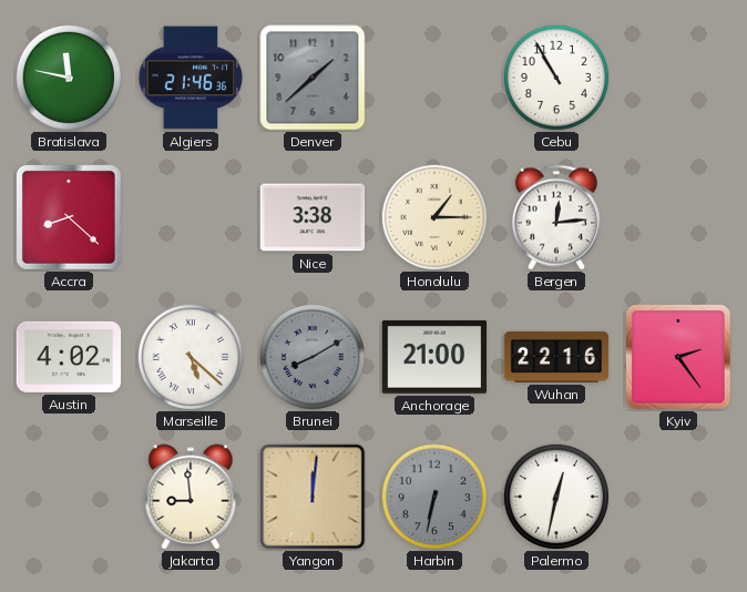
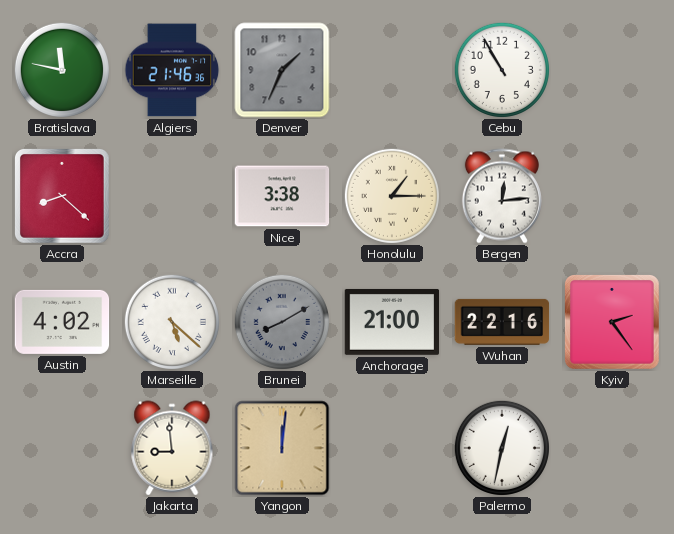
Denver: 1:38 -> 1:34
Harbin: 6:32 -> none
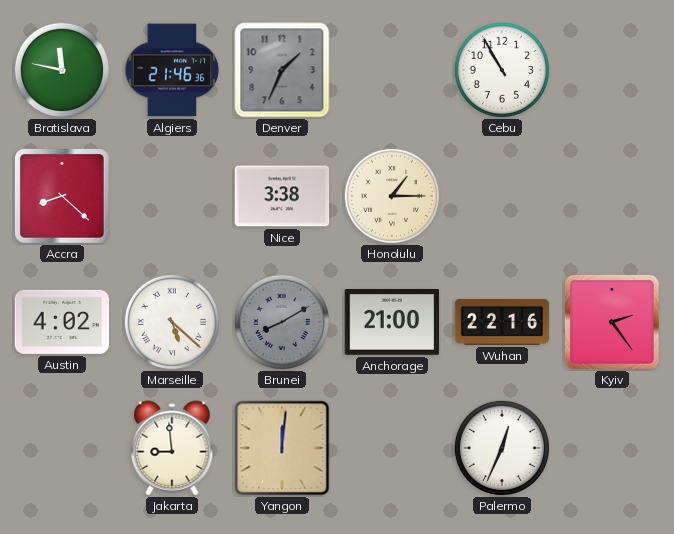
Bergen: 12:14 -> none
Palermo: 12:32 -> 12:34
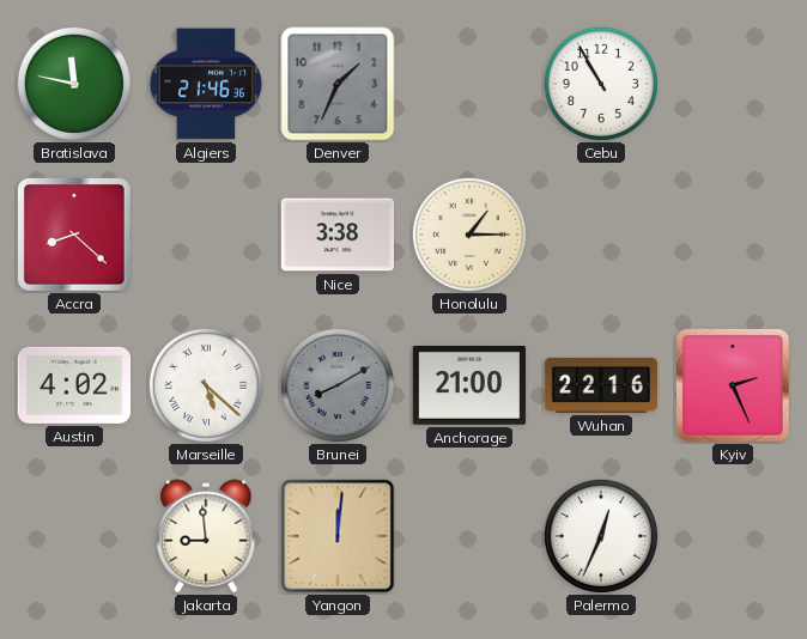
Kyiv: 2:24 -> 2:26
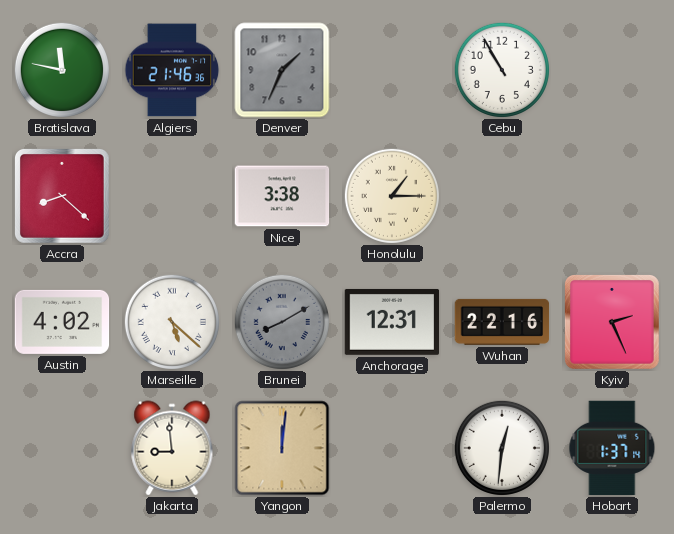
Anchorage: 21:00 -> 12:31
Palermo: 12:34 -> 12:31
Hobart: none -> 1:37
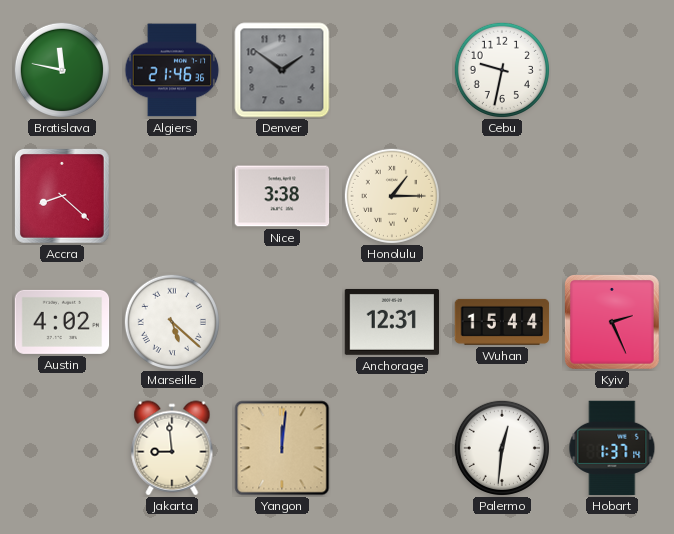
Denver: 1:34 -> 1:51
Cebu: 10:55 -> 9:32
Brunei: 8:10 -> none
Wuhan: 22:16 -> 15:44
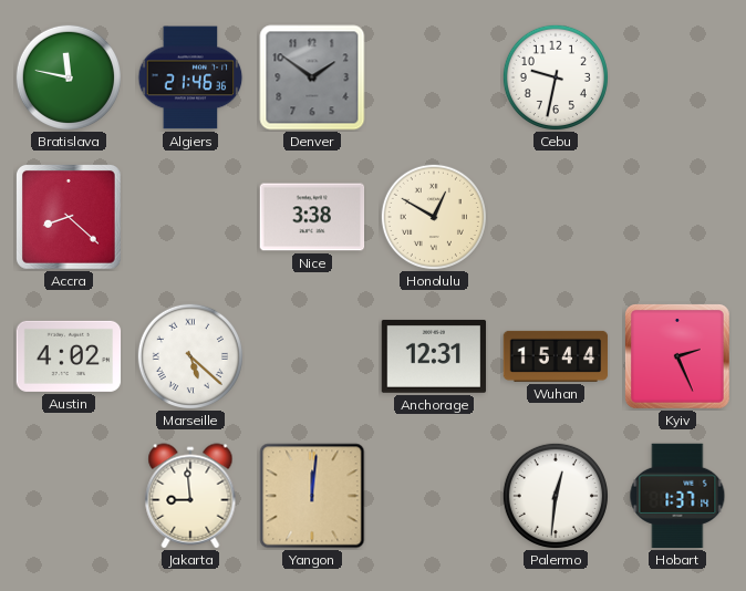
Honolulu: 1:15 -> 12:50
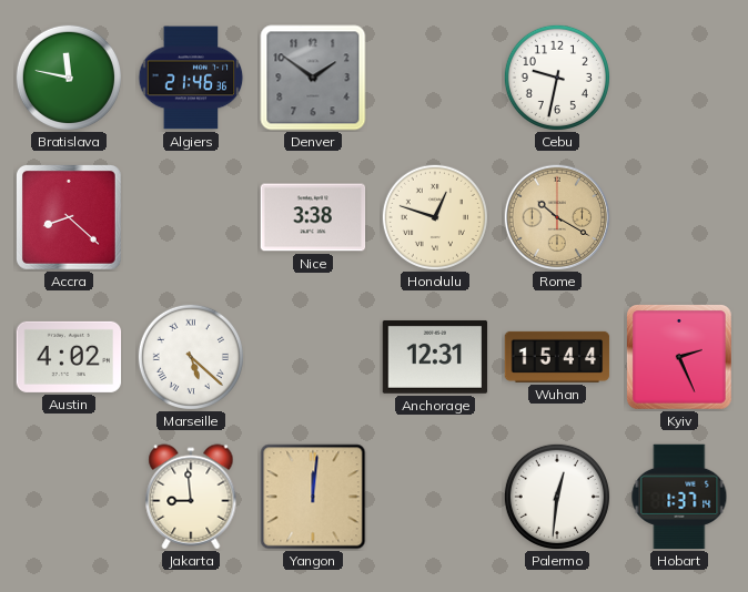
Honolulu: 12:50 -> 12:48
Rome: none -> 10:20
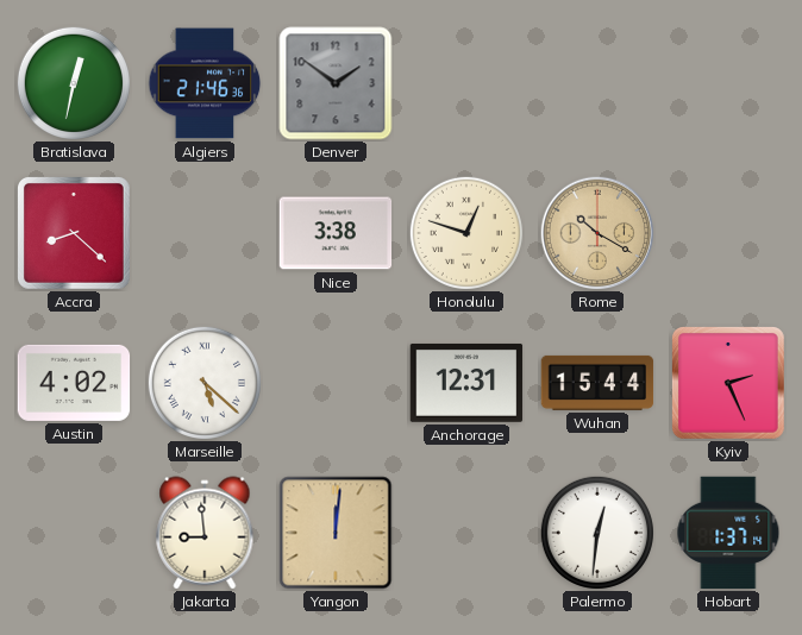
Bratislava: 11:47 -> 12:32
Cebu: 9:32 -> none
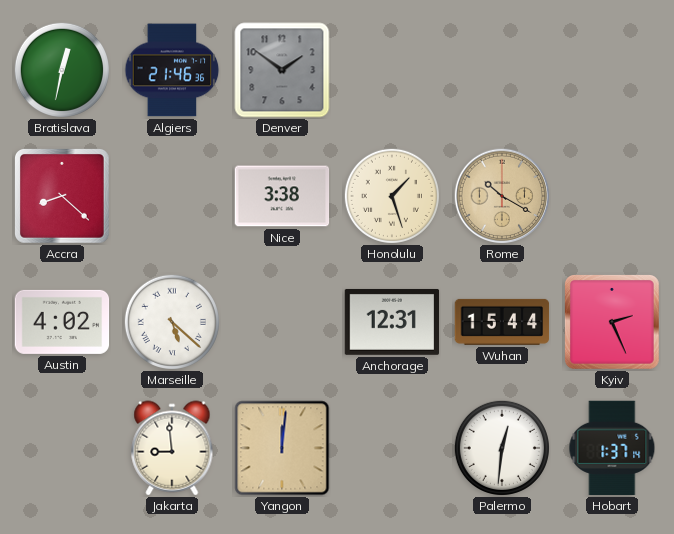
Honolulu: 12:48 -> 1:27
